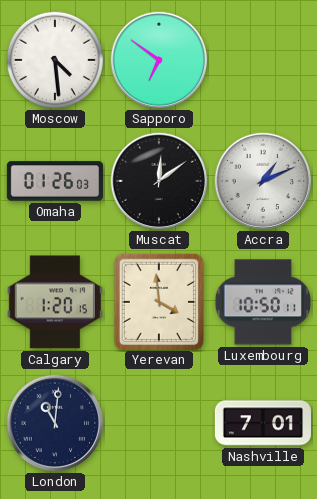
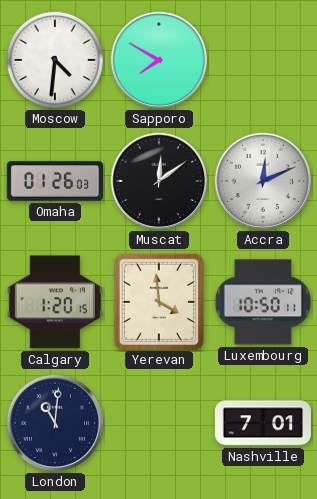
Moscow: 4:29 -> 4:31
Sapporo: 6:51 -> 7:50
Accra: 1:11 -> 12:11
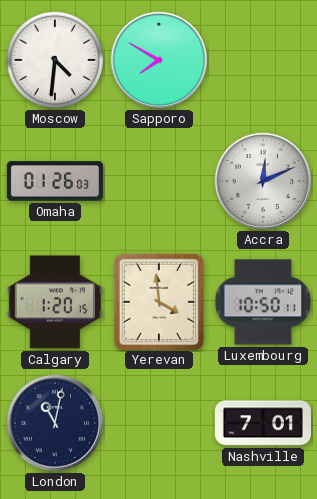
Muscat: 12:09 -> none
London: 11:01 -> 11:02
